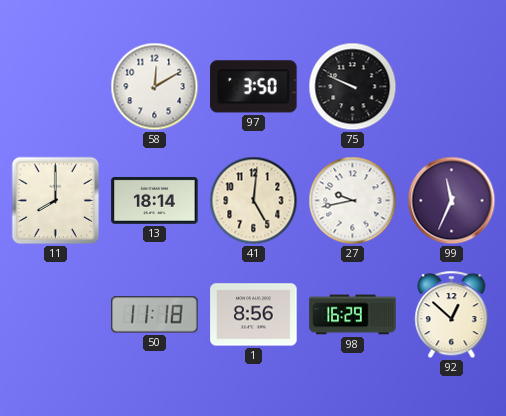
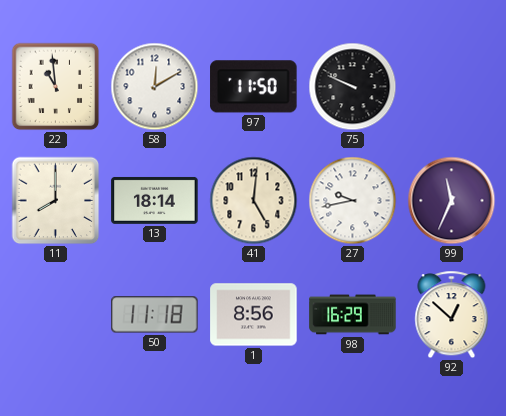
22: none -> 10:59
97: 3:50 -> 11:50
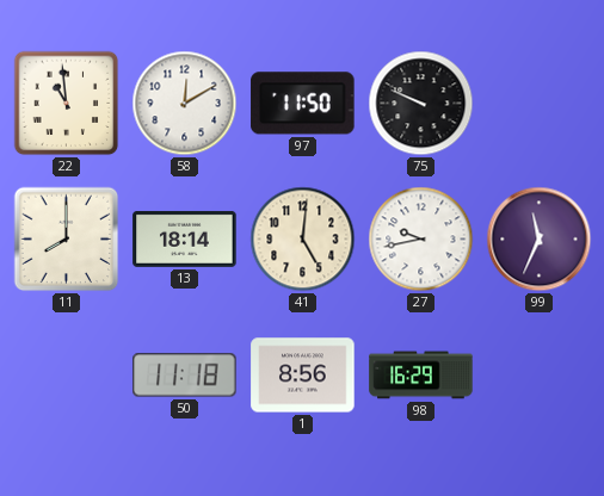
92: 12:52 -> none
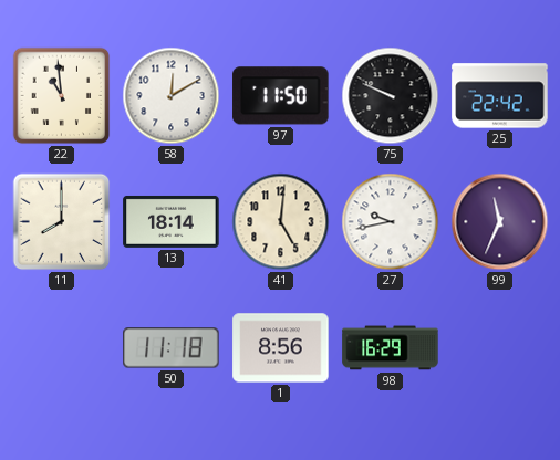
25: none -> 22:42
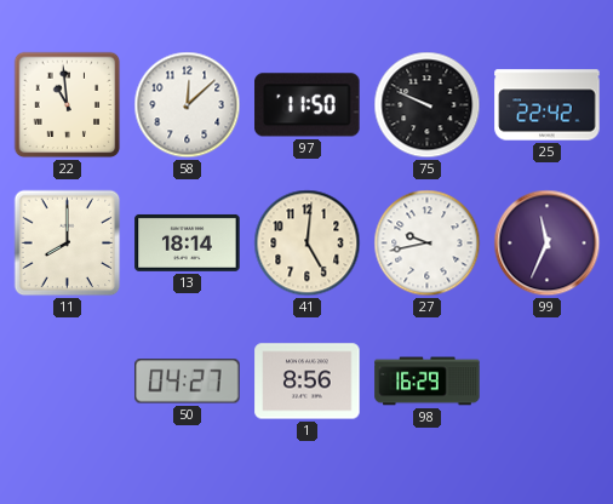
58: 12:10 -> 12:08
50: 11:18 -> 04:27
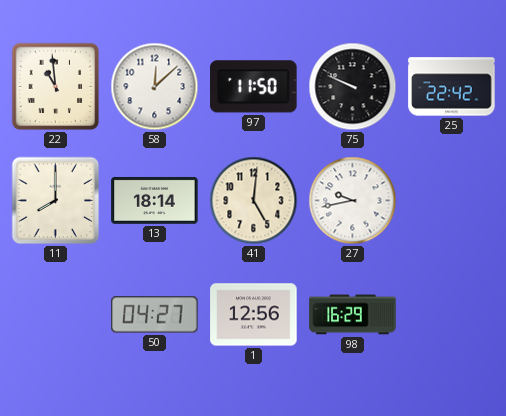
99: 11:34 -> none
1: 8:56 -> 12:56
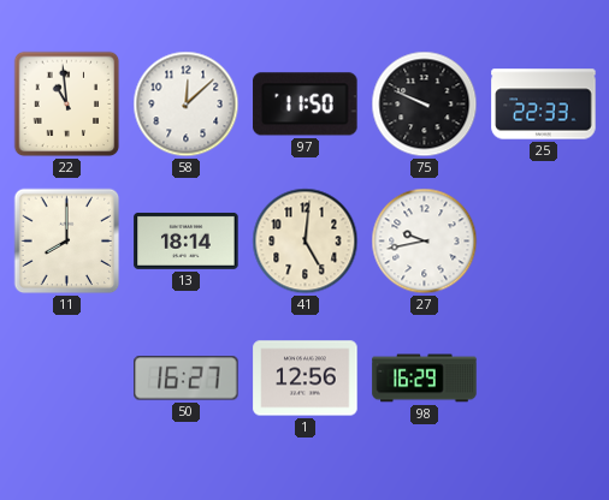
25: 22:42 -> 22:33
50: 04:27 -> 16:27
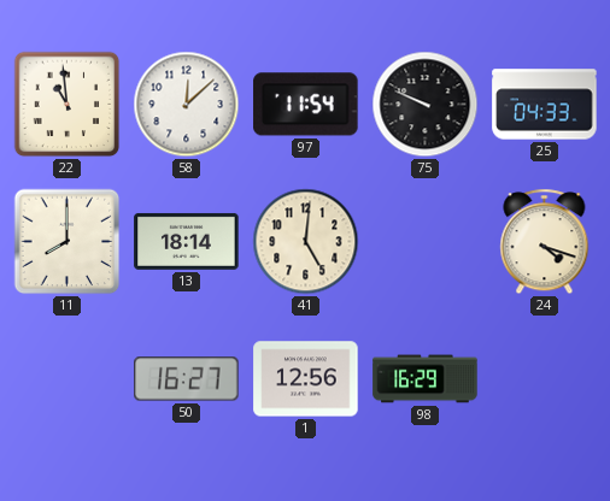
97: 11:50 -> 11:54
25: 22:33 -> 04:33
27: 9:43 -> none
24: none -> 4:18
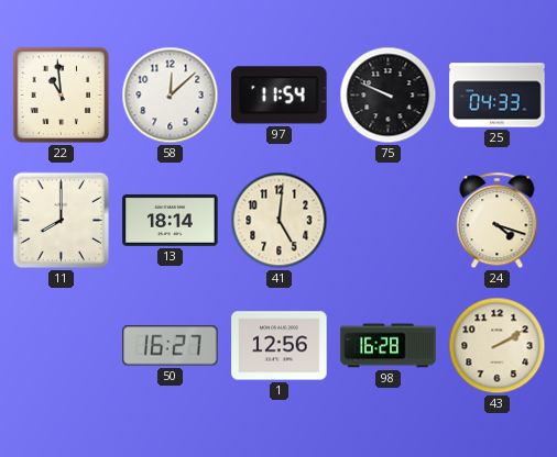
98: 16:29 -> 16:28
43: none -> 2:10
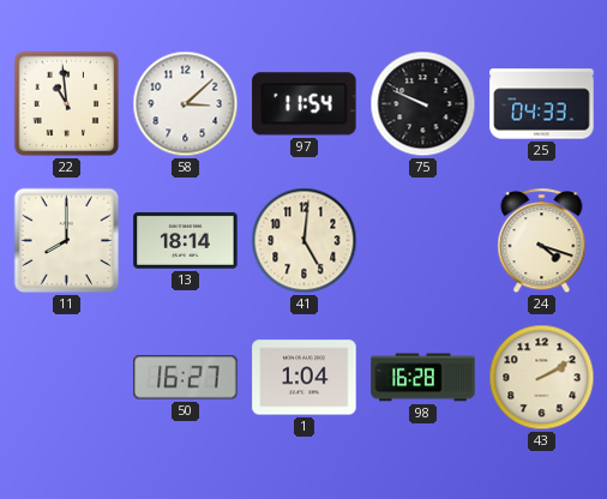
58: 12:08 -> 3:08
1: 12:56 -> 1:04
